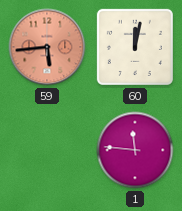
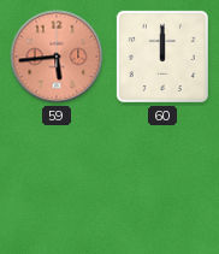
60: 12:02 -> 12:00
1: 11:46 -> none
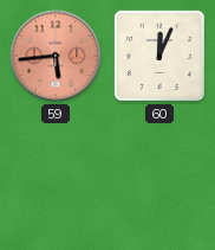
60: 12:00 -> 12:04
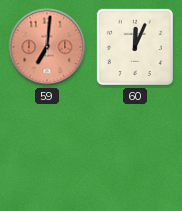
59: 5:44 -> 7:01
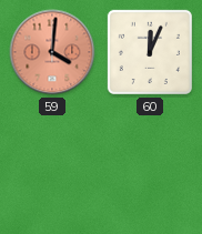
59: 7:01 -> 4:01
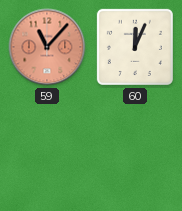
59: 4:01 -> 11:07
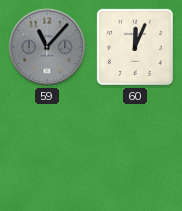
59 dial: salmon -> grey
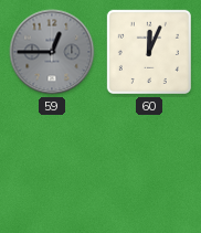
59: 11:07 -> 12:45
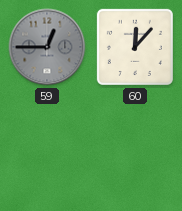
60: 12:04 -> 12:07
